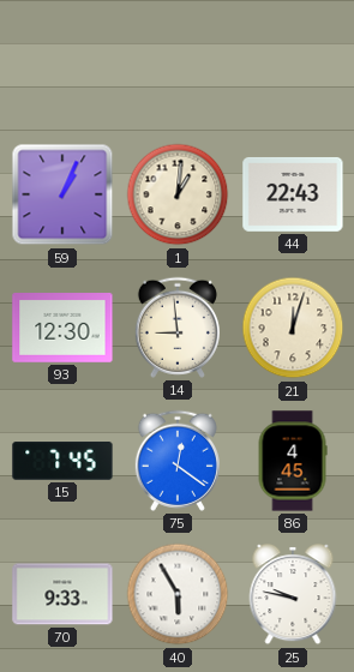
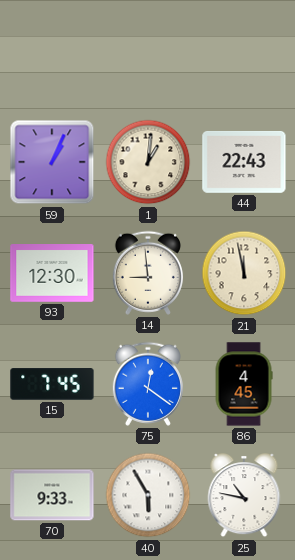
21: 12:03 -> 11:58
25: 9:47 -> 10:47
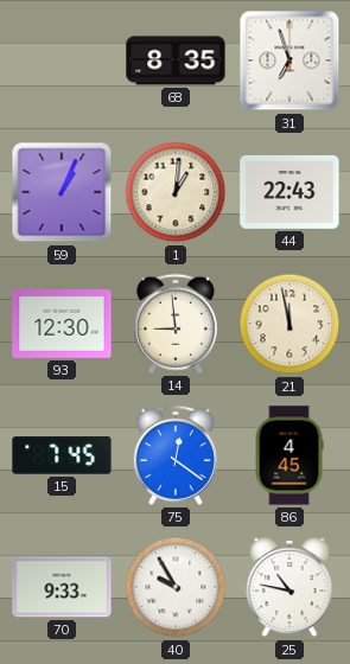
68: none -> 8:35
31: none -> 6:57
40: 5:55 -> 9:55
